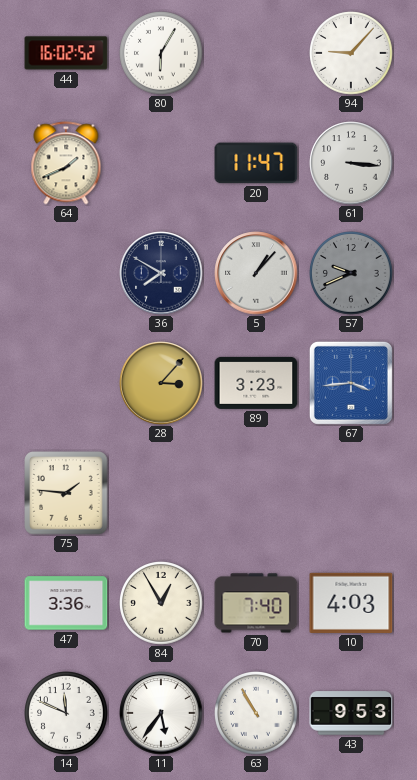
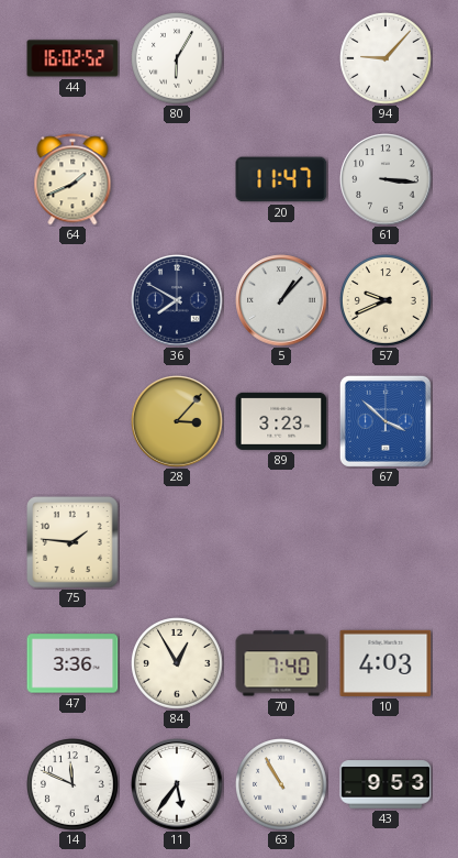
57 dial: grey -> cream
67: 3:44 -> 3:52
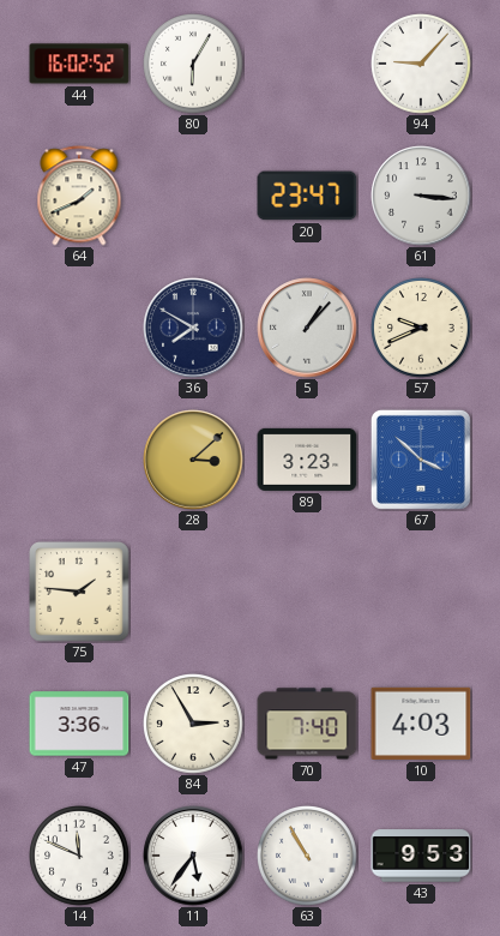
20: 11:47 -> 23:47
28: 3:07 -> 3:08
84: 12:55 -> 2:55
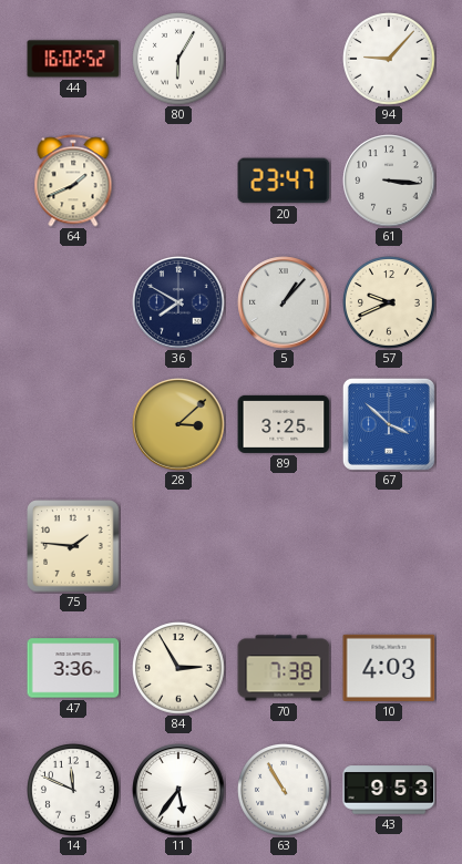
89: 3:23 -> 3:25
70: 7:40 -> 7:38
